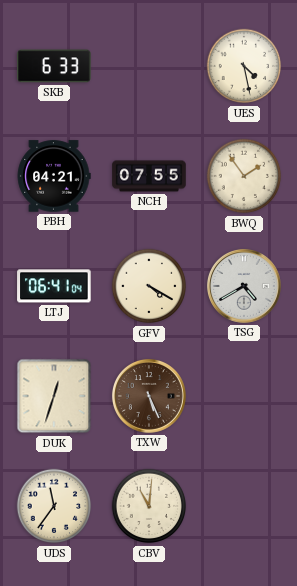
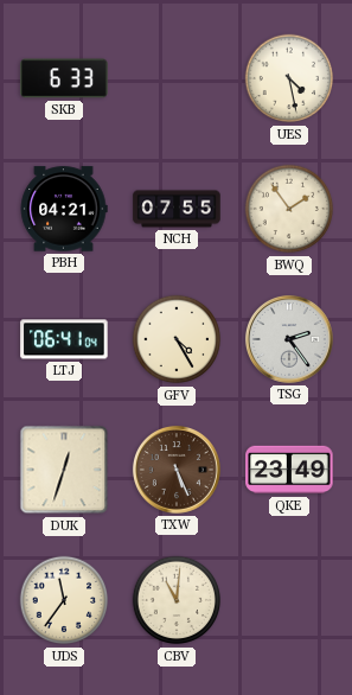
GFV: 4:20 -> 4:25
TSG: 4:40 -> 2:24
QKE: none -> 23:49
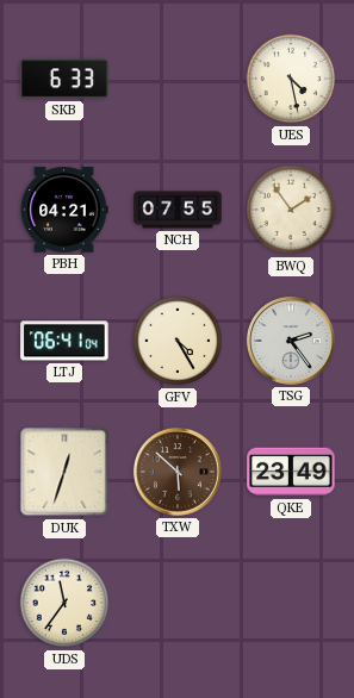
TXW: 5:26 -> 5:52
CBV: 11:01 -> none
